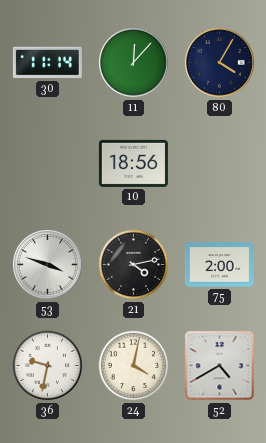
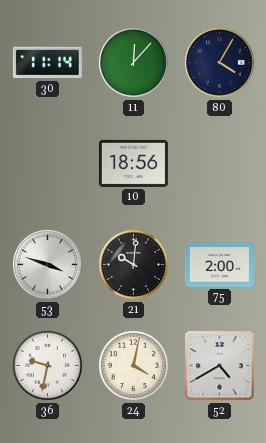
21: 4:13 -> 10:01
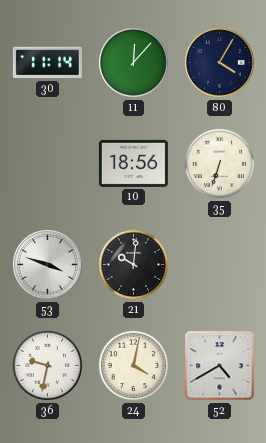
35: none -> 6:33
75: 2:00 -> none
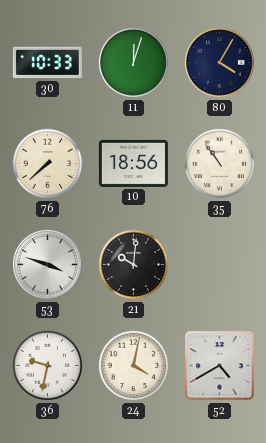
30: 11:14 -> 10:33
11: 12:07 -> 12:03
76: none -> 7:38
35: 6:33 -> 10:54
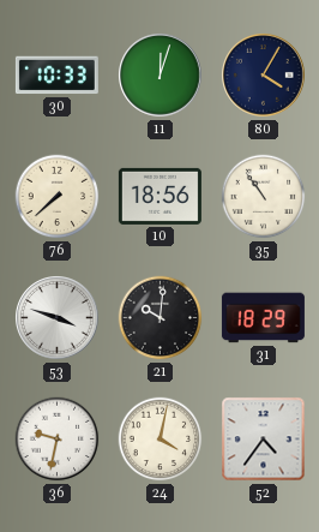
31: none -> 18:29
52: 4:40 -> 4:36
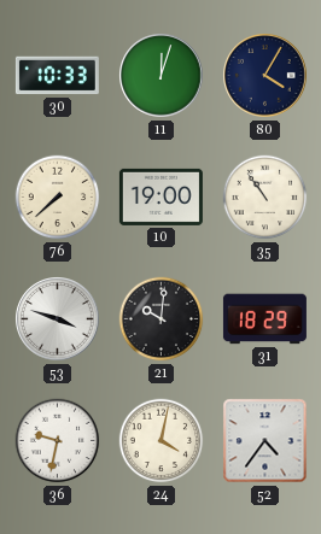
10: 18:56 -> 19:00
